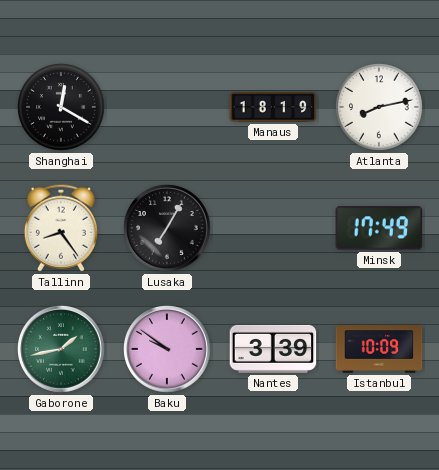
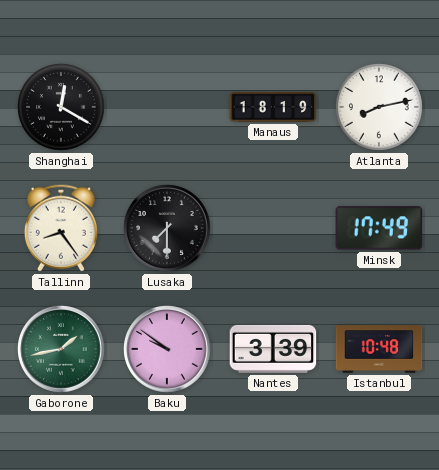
Lusaka: 7:05 -> 7:30
Istanbul: 10:09 -> 10:48
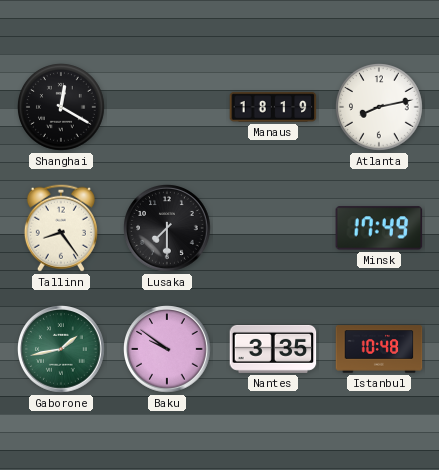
Nantes: 3:39 -> 3:35
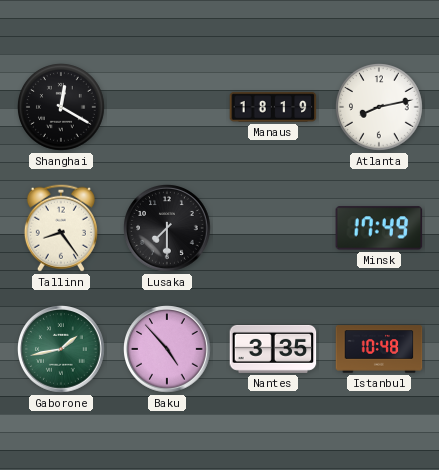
Baku: 9:51 -> 4:53
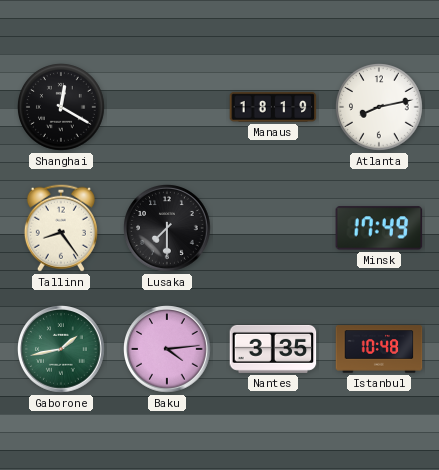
Baku: 4:53 -> 4:14
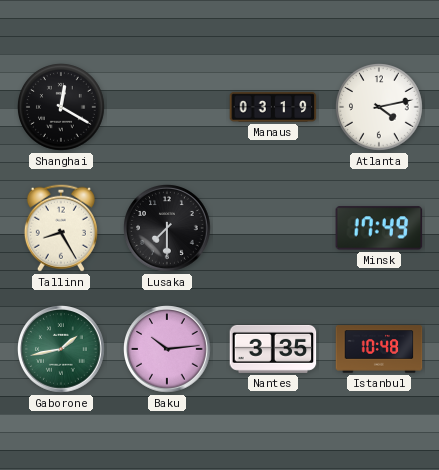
Manaus: 18:19 -> 03:19
Atlanta: 8:13 -> 4:13
Tallinn: 8:24 -> 8:25
Baku: 4:14 -> 10:14
